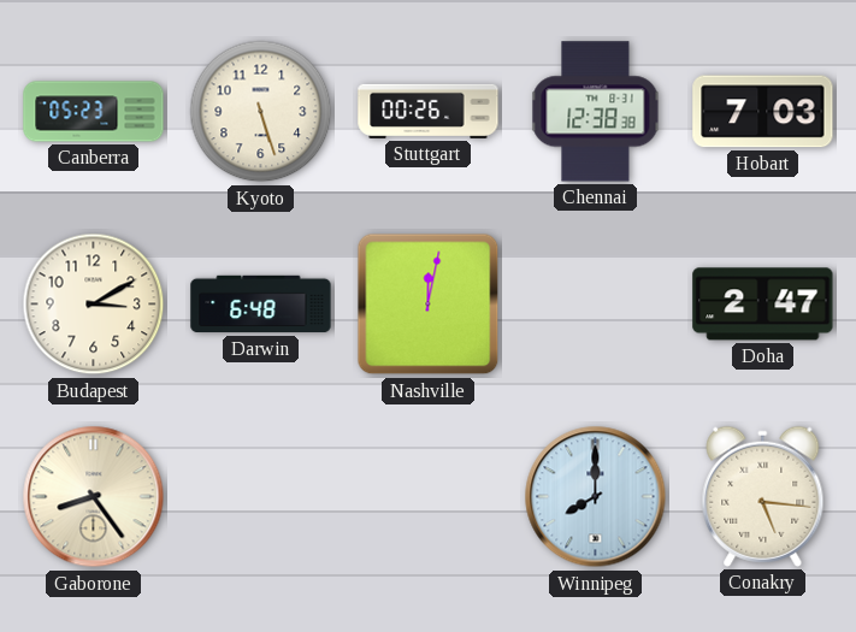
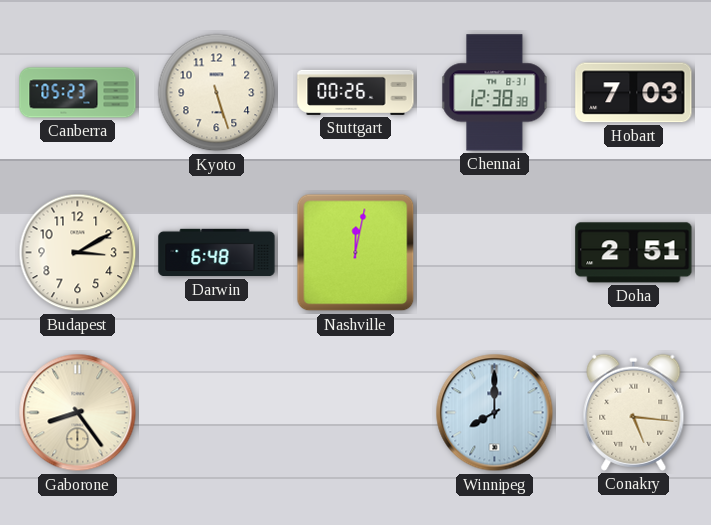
Doha: 2:47 -> 2:51
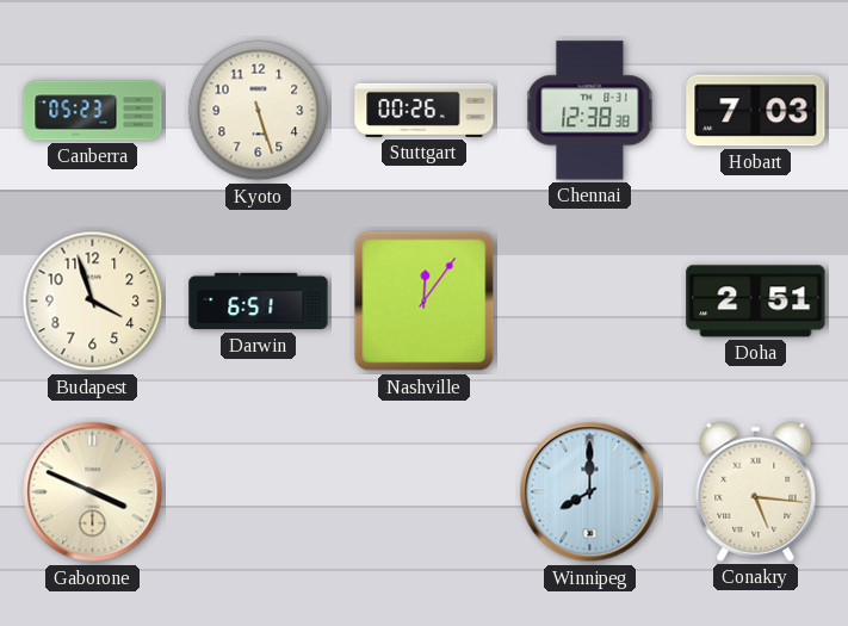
Budapest: 3:10 -> 3:57
Darwin: 6:48 -> 6:51
Nashville: 12:02 -> 12:06
Gaborone: 8:24 -> 3:49
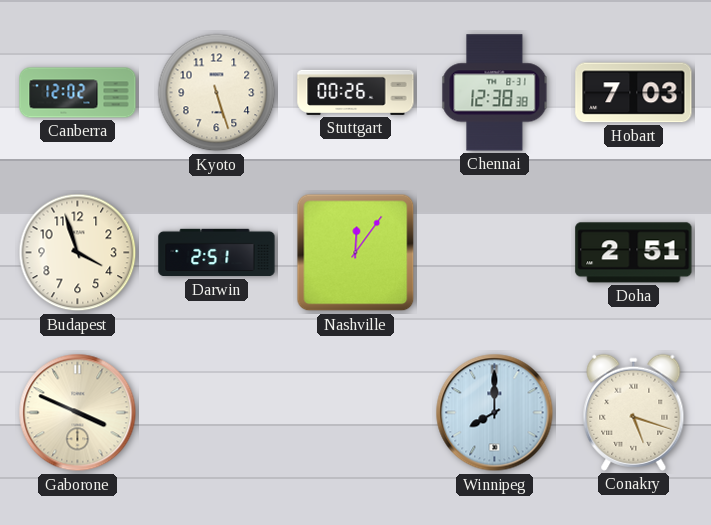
Canberra: 05:23 -> 12:02
Darwin: 6:51 -> 2:51
Conakry: 5:16 -> 5:18
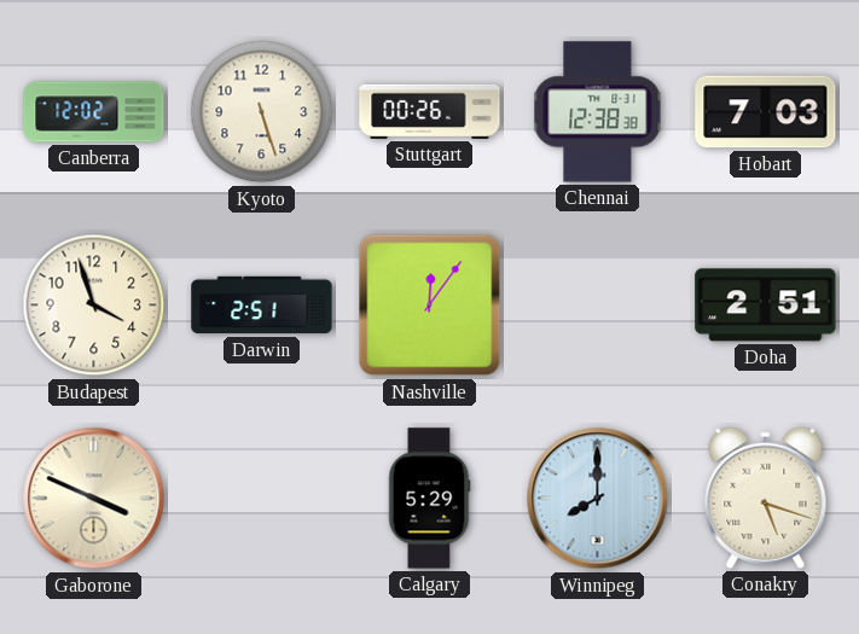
Calgary: none -> 5:29
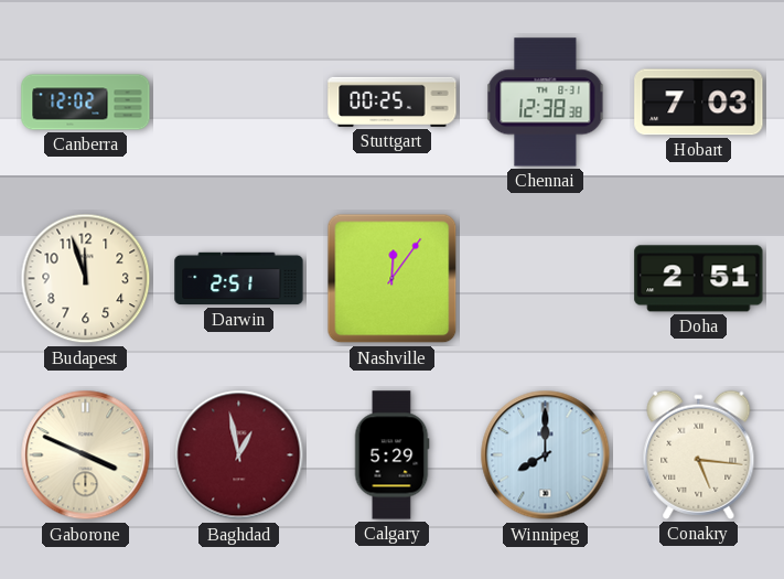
Kyoto: 5:27 -> none
Stuttgart: 00:26 -> 00:25
Budapest: 3:57 -> 11:57
Baghdad: none -> 12:58
Conakry: 5:18 -> 5:16
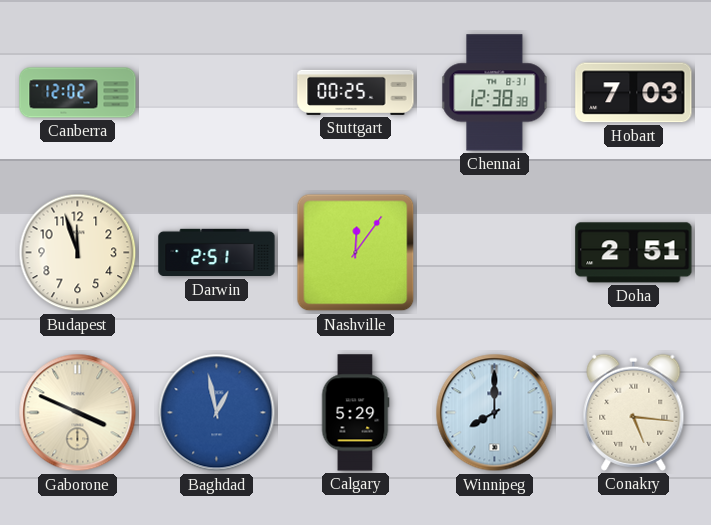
Baghdad dial: burgundy -> blue
